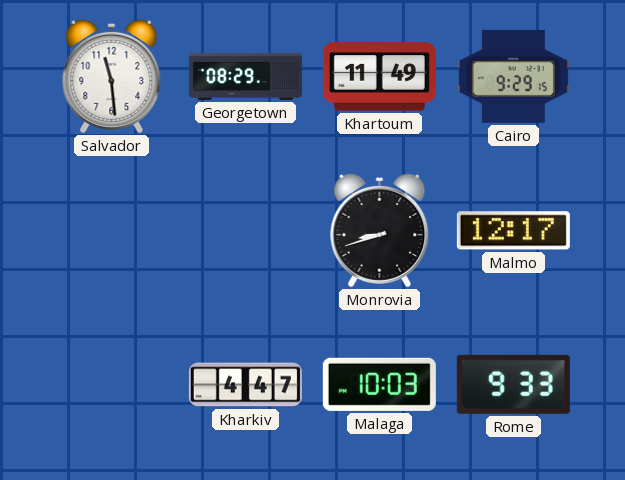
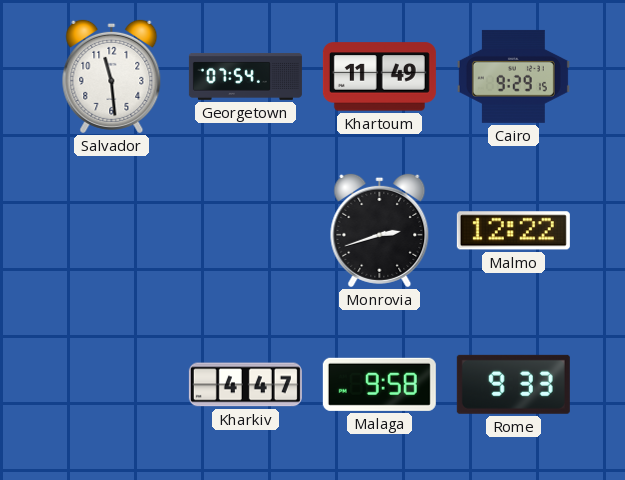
Georgetown: 08:29 -> 07:54
Monrovia: 8:42 -> 2:42
Malmo: 12:17 -> 12:22
Malaga: 10:03 -> 9:58
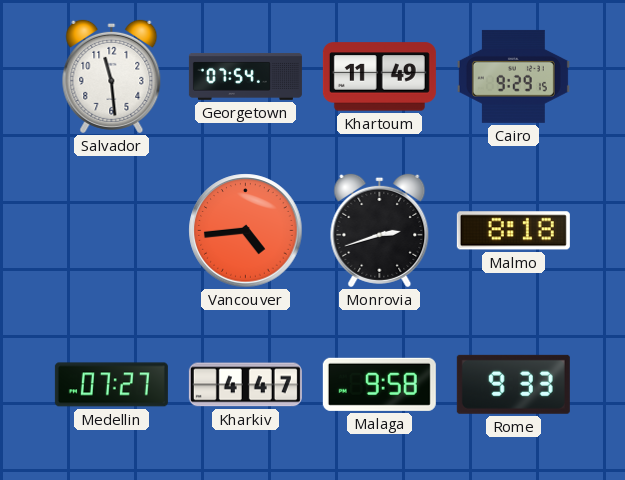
Vancouver: none -> 4:44
Malmo: 12:22 -> 8:18
Medellin: none -> 07:27
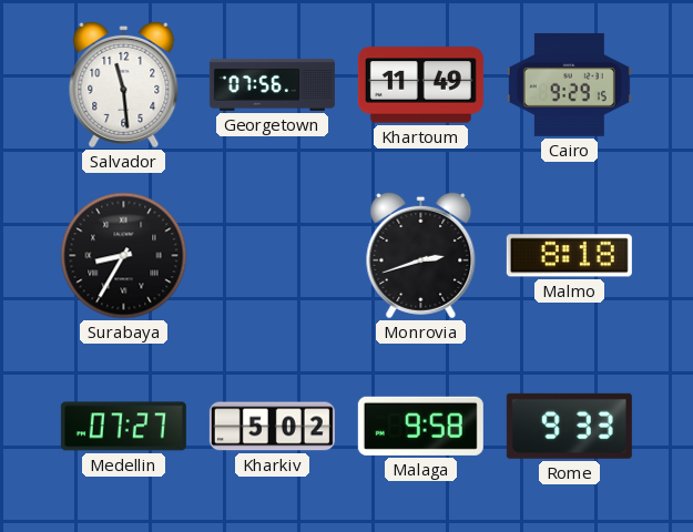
Georgetown: 07:54 -> 07:56
Surabaya: none -> 8:35
Vancouver: 4:44 -> none
Kharkiv: 4:47 -> 5:02
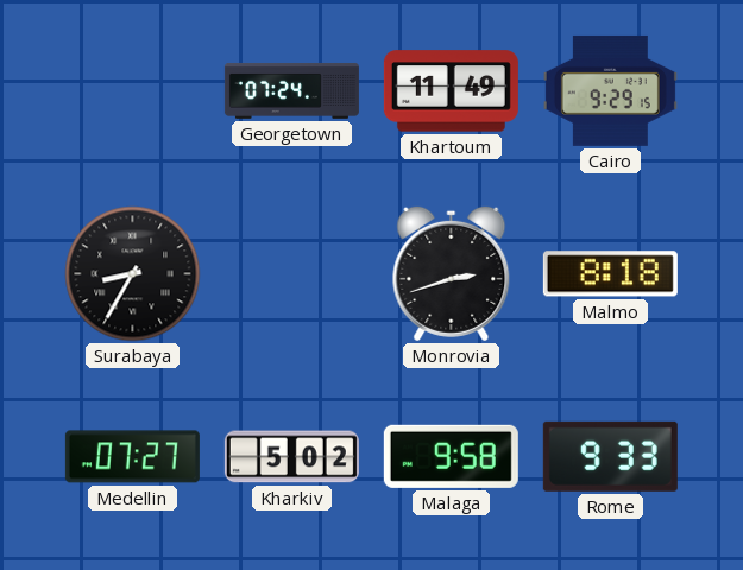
Salvador: 11:29 -> none
Georgetown: 07:56 -> 07:24
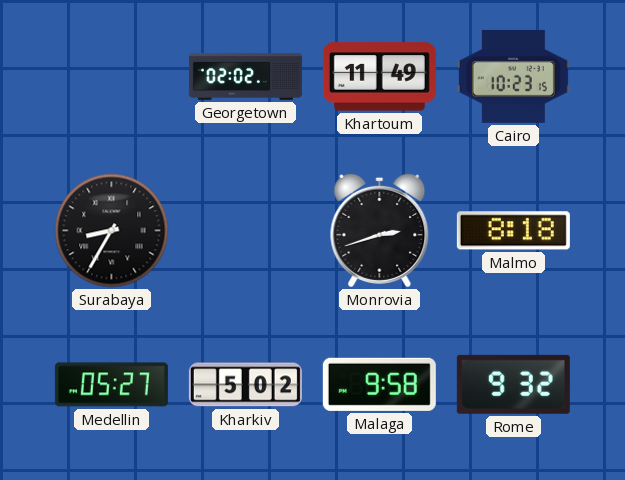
Georgetown: 07:24 -> 02:02
Cairo: 9:29 -> 10:23
Medellin: 07:27 -> 05:27
Rome: 9:33 -> 9:32
